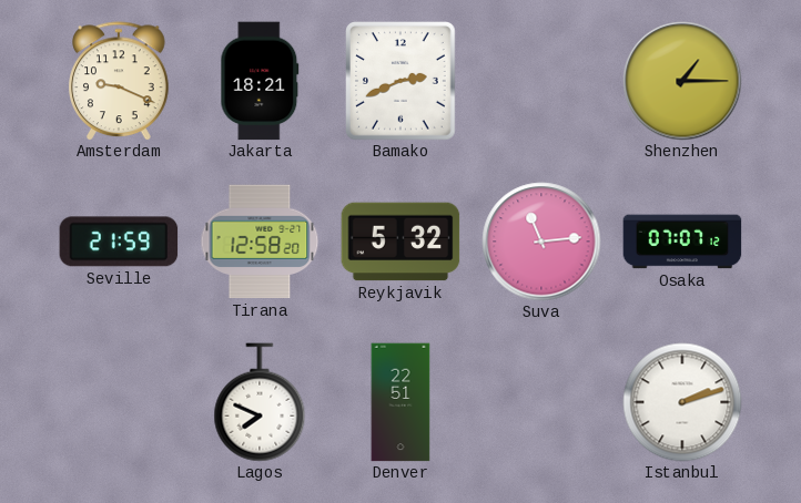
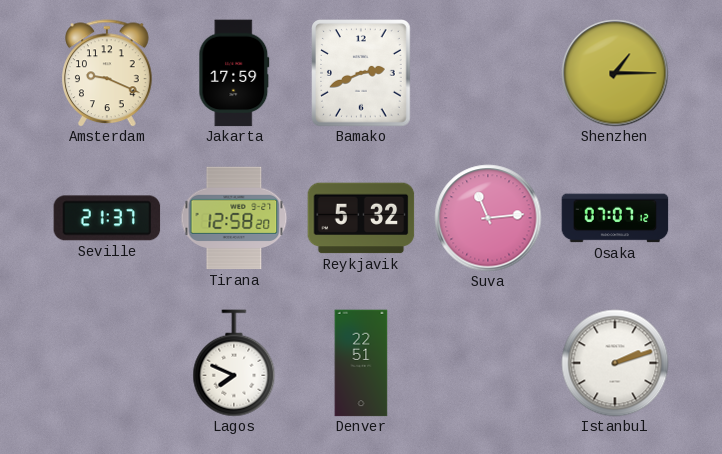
Jakarta: 18:21 -> 17:59
Seville: 21:59 -> 21:37
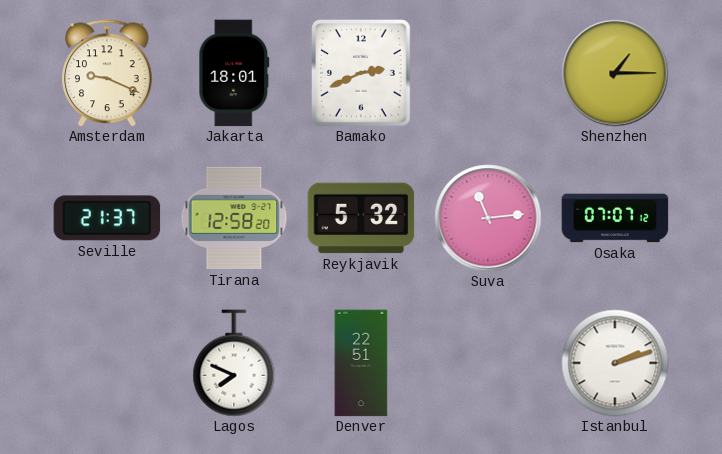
Jakarta: 17:59 -> 18:01
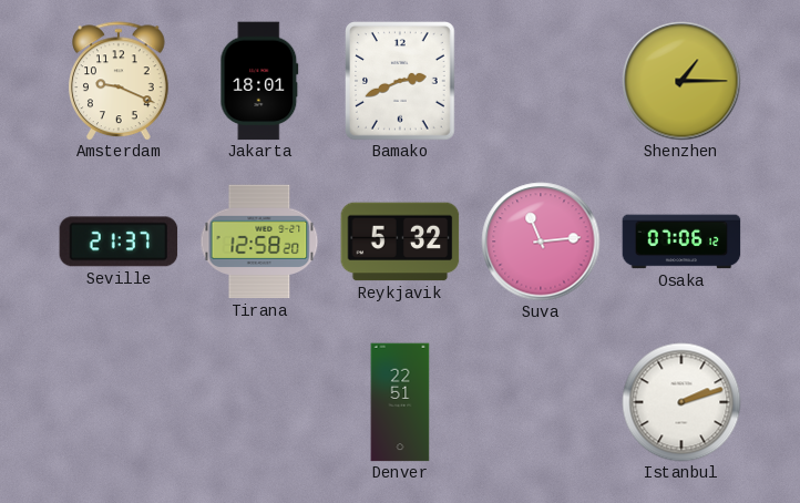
Osaka: 07:07 -> 07:06
Lagos: 7:49 -> none
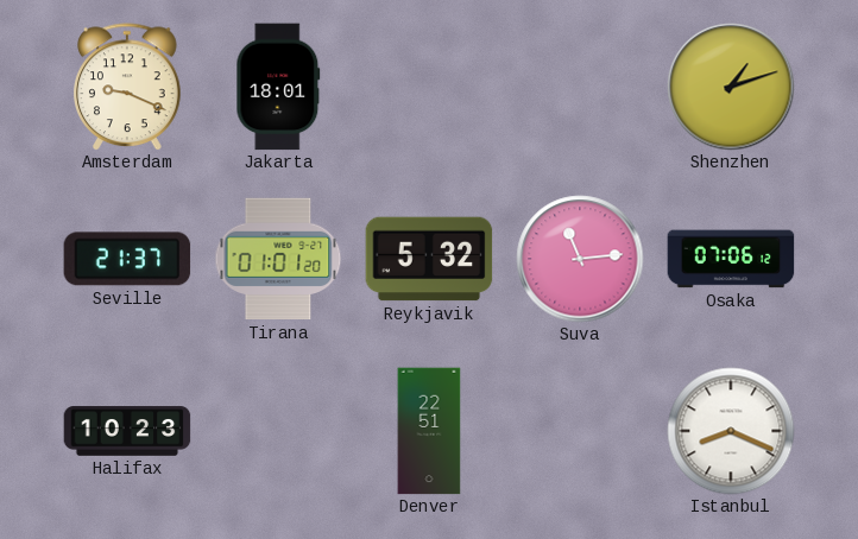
Bamako: 2:41 -> none
Shenzhen: 1:15 -> 1:12
Tirana: 12:58 -> 01:01
Halifax: none -> 10:23
Istanbul: 2:12 -> 8:19
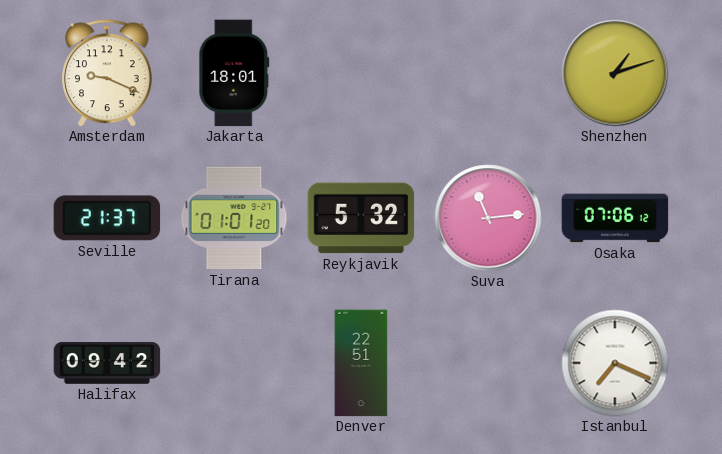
Halifax: 10:23 -> 09:42
Istanbul: 8:19 -> 7:19
